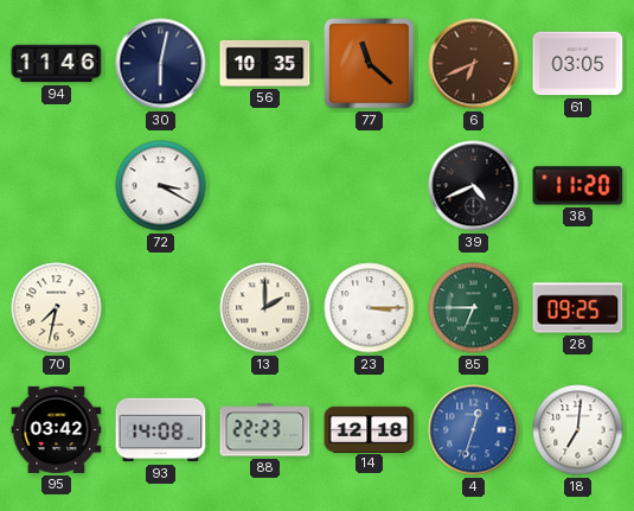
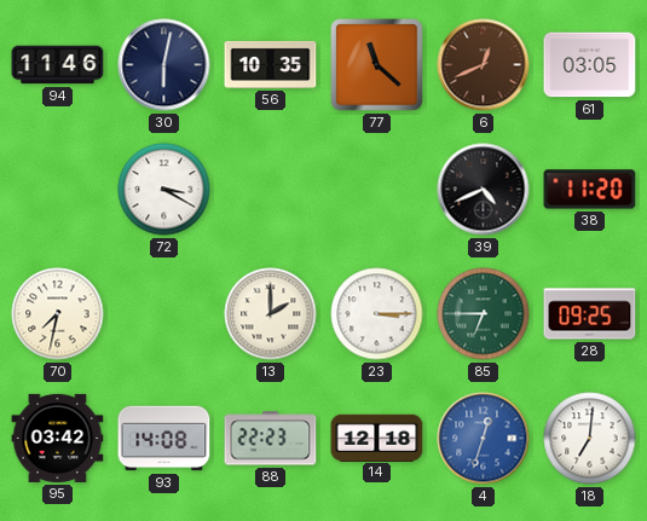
6: 6:41 -> 12:41
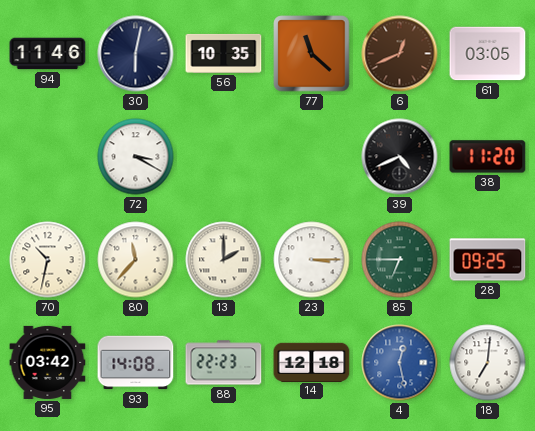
70: 7:32 -> 10:32
80: none -> 11:37
4: 12:33 -> 12:28
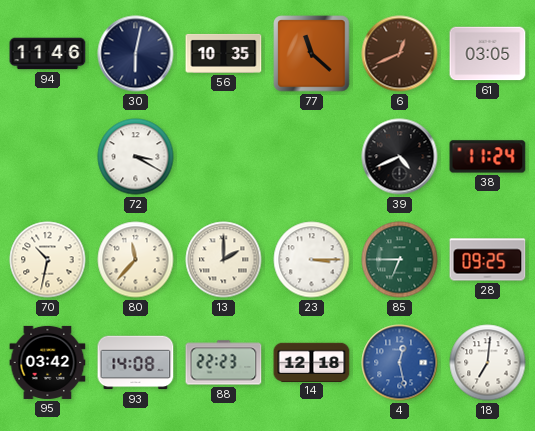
38: 11:20 -> 11:24
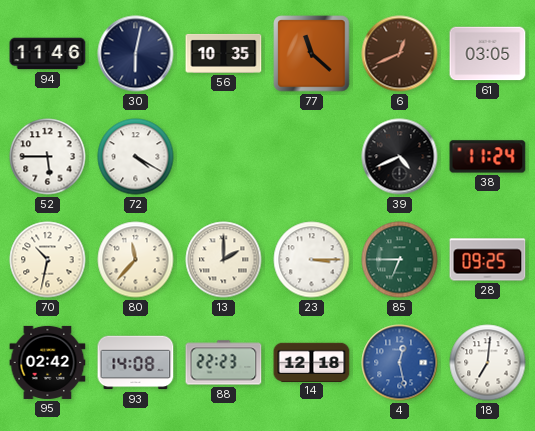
52: none -> 5:45
72: 3:20 -> 4:20
95: 03:42 -> 02:42
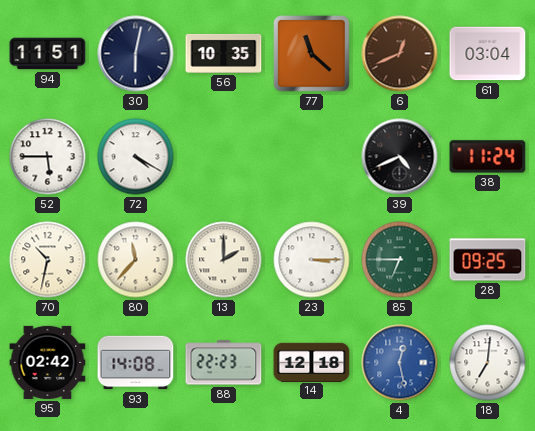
94: 11:46 -> 11:51
61: 03:05 -> 03:04
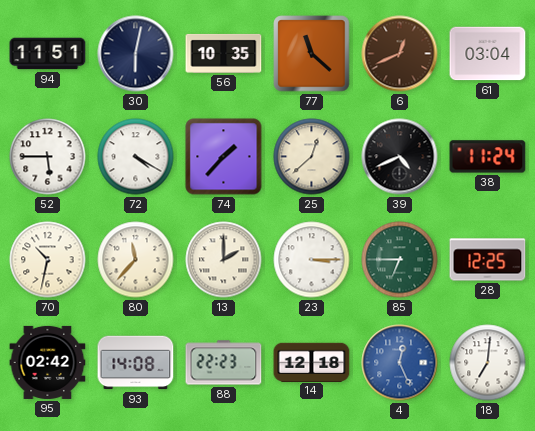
74: none -> 1:37
25: none -> 12:38
28: 09:25 -> 12:25
4: 12:28 -> 12:26
